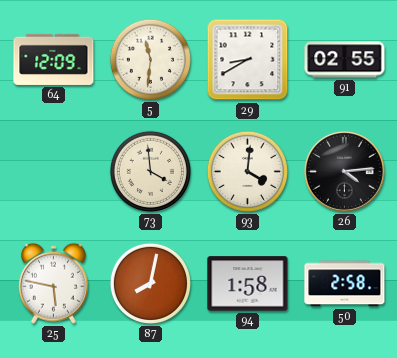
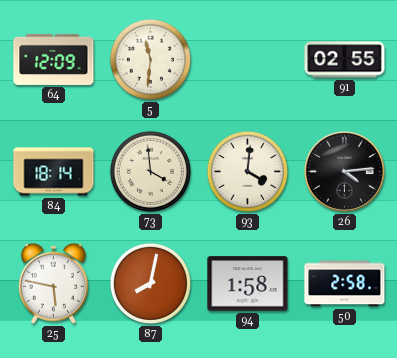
29: 8:40 -> none
84: none -> 18:14
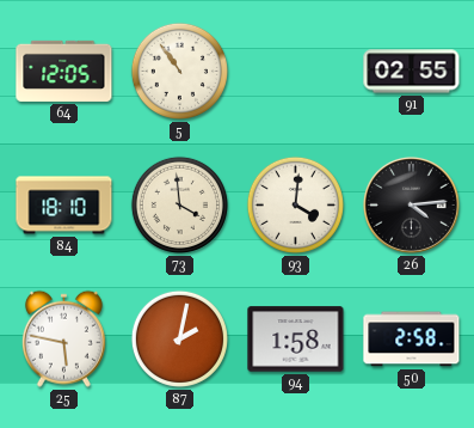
64: 12:09 -> 12:05
5: 11:31 -> 10:54
84: 18:14 -> 18:10
87: 8:02 -> 2:02
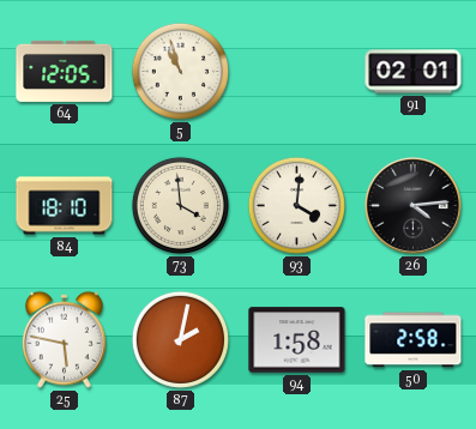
5: 10:54 -> 10:57
91: 02:55 -> 02:01
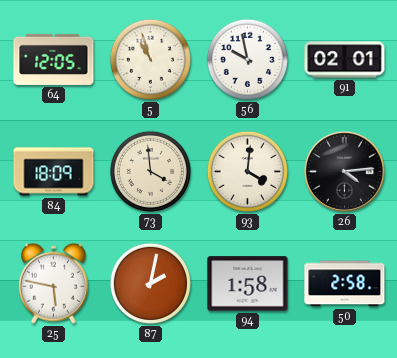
56: none -> 9:58
84: 18:10 -> 18:09
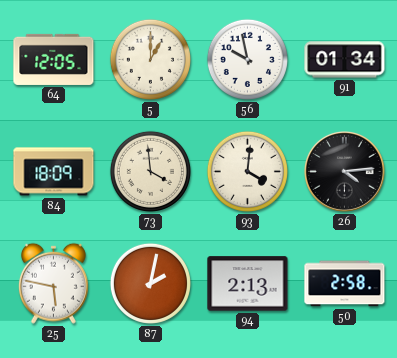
5: 10:57 -> 1:00
91: 02:01 -> 01:34
94: 1:58 -> 2:13
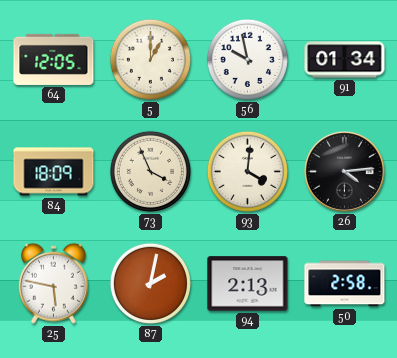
73: 3:59 -> 3:56
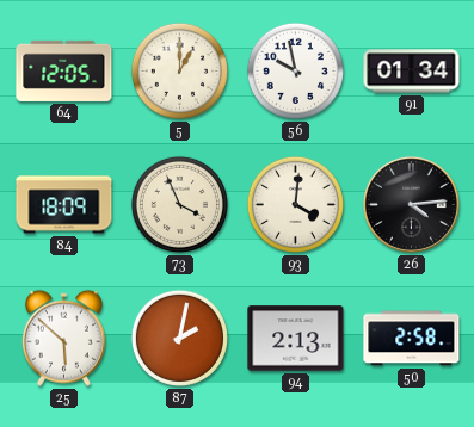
25: 5:47 -> 5:52
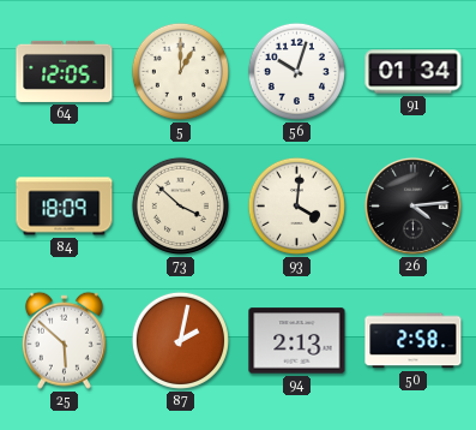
56: 9:58 -> 10:03
73: 3:56 -> 3:52
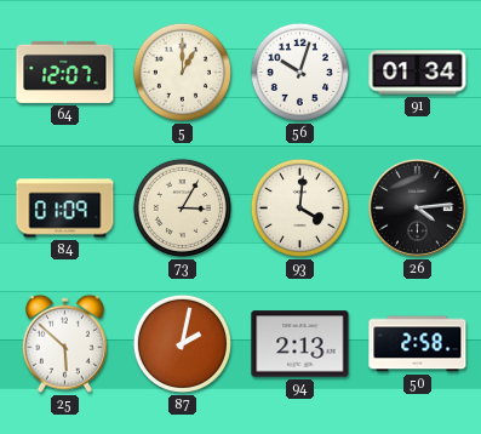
64: 12:05 -> 12:07
84: 18:09 -> 01:09
73: 3:52 -> 3:05
